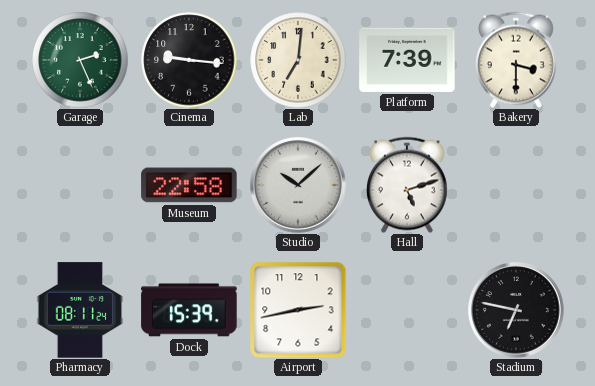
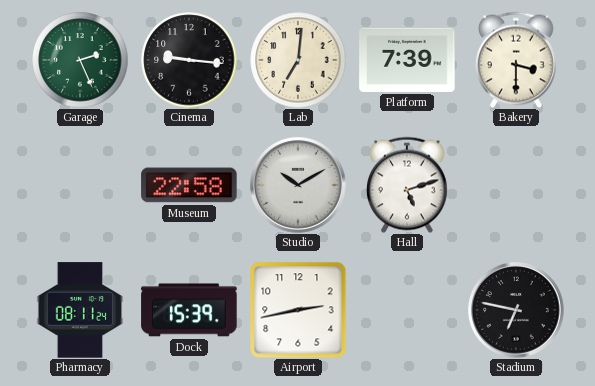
Studio: 10:08 -> 10:10
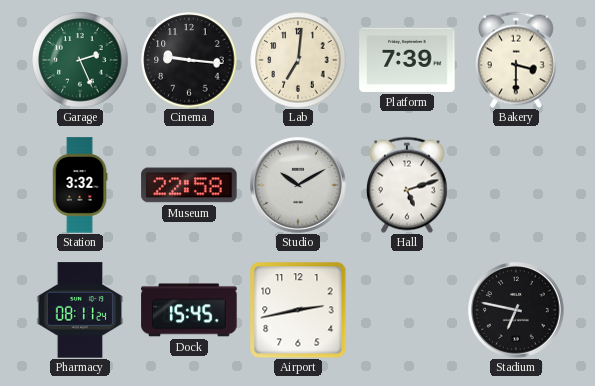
Station: none -> 3:32
Dock: 15:39 -> 15:45
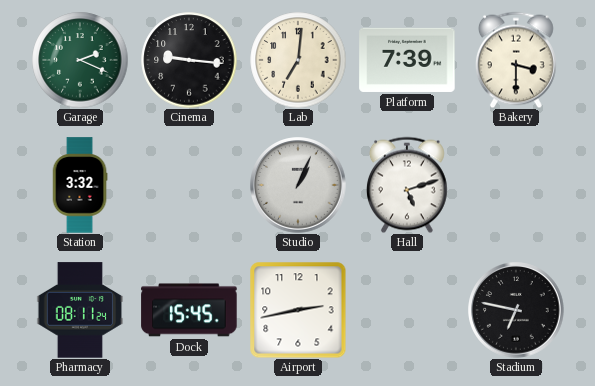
Garage: 2:26 -> 2:19
Museum: 22:58 -> none
Studio: 10:10 -> 1:04
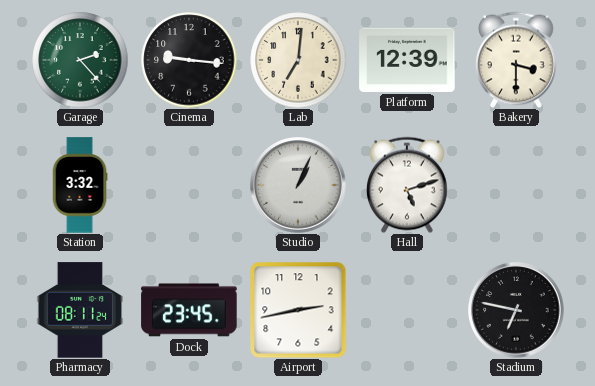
Garage: 2:19 -> 2:23
Platform: 7:39 -> 12:39
Dock: 15:45 -> 23:45
